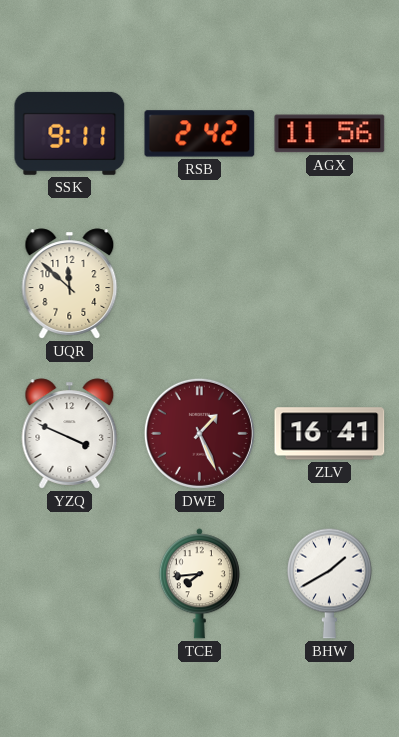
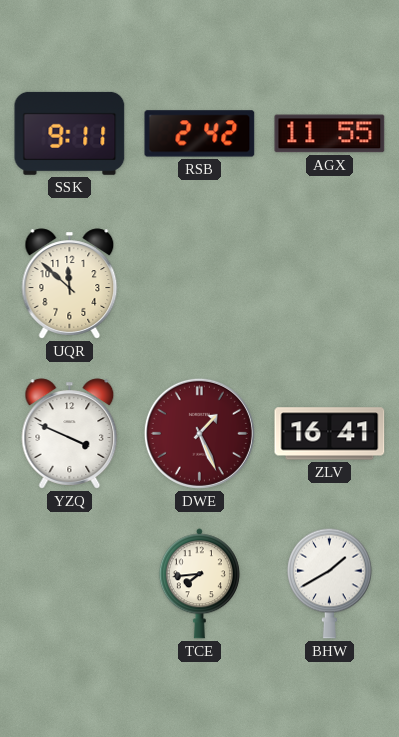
AGX: 11:56 -> 11:55
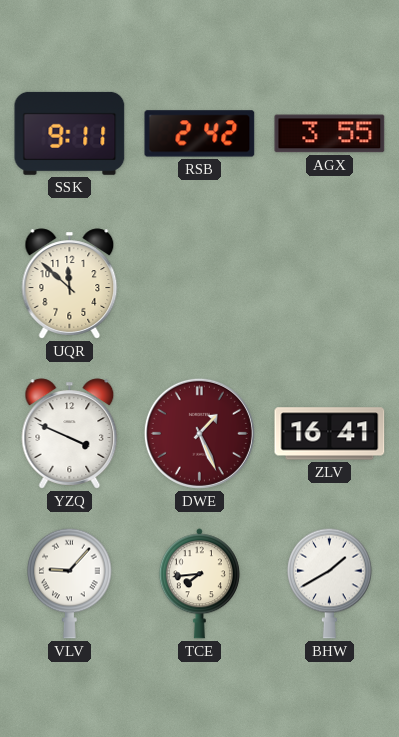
AGX: 11:55 -> 3:55
VLV: none -> 9:07
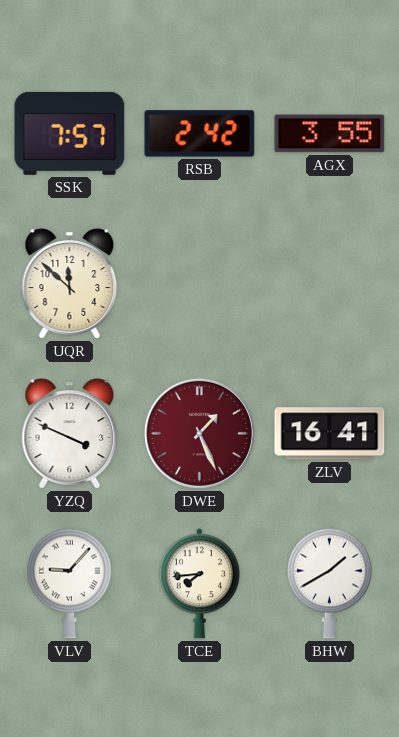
SSK: 9:11 -> 7:57
